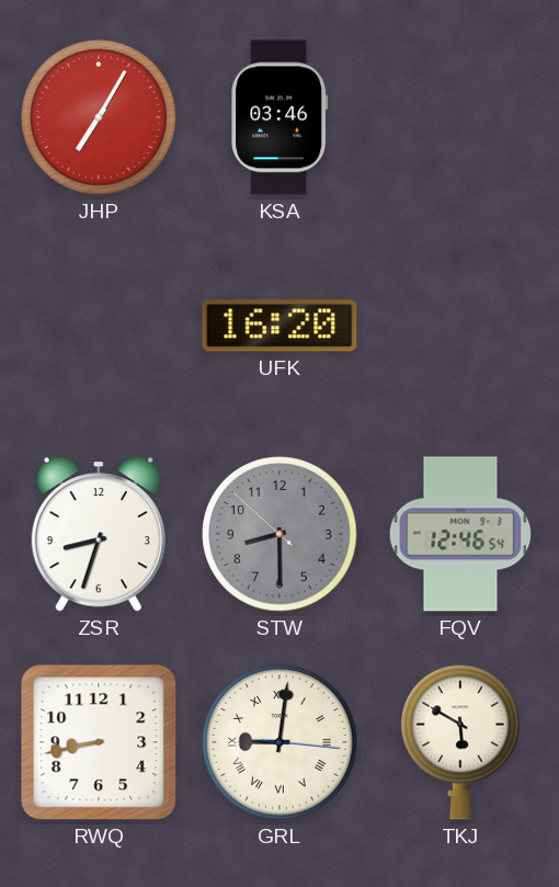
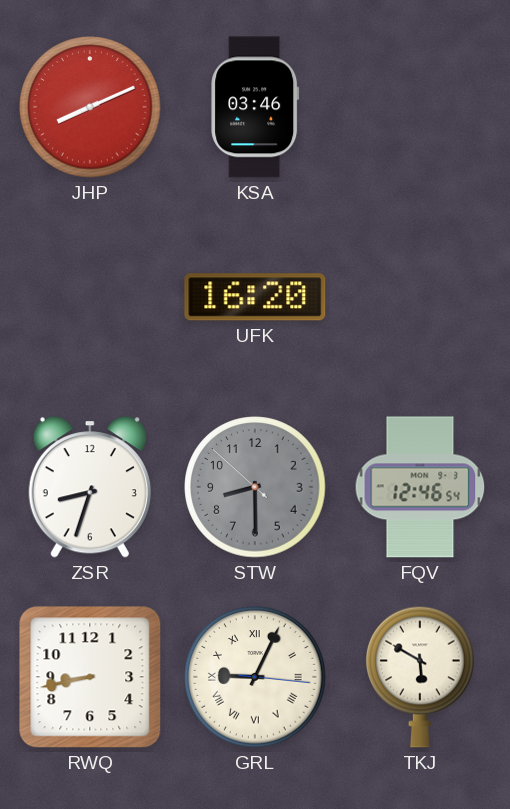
JHP: 7:05 -> 8:11
GRL: 9:01 -> 9:04
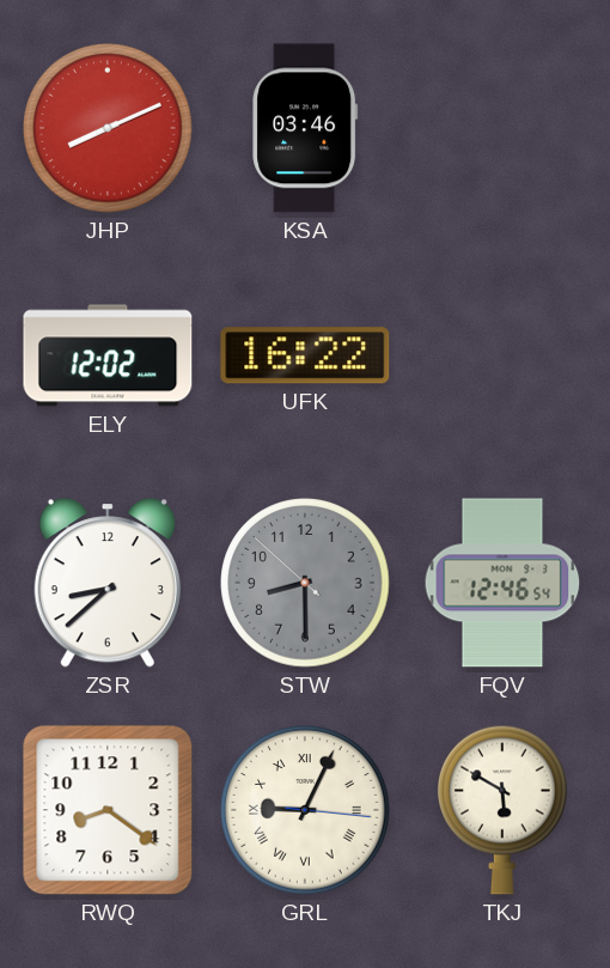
ELY: none -> 12:02
UFK: 16:20 -> 16:22
ZSR: 8:33 -> 8:38
RWQ: 8:43 -> 8:21
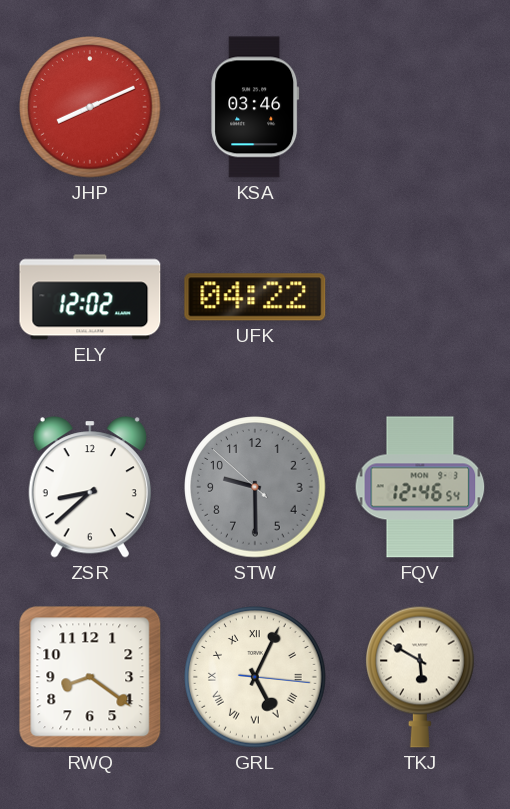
UFK: 16:22 -> 04:22
STW: 8:29 -> 9:29
GRL: 9:04 -> 5:04
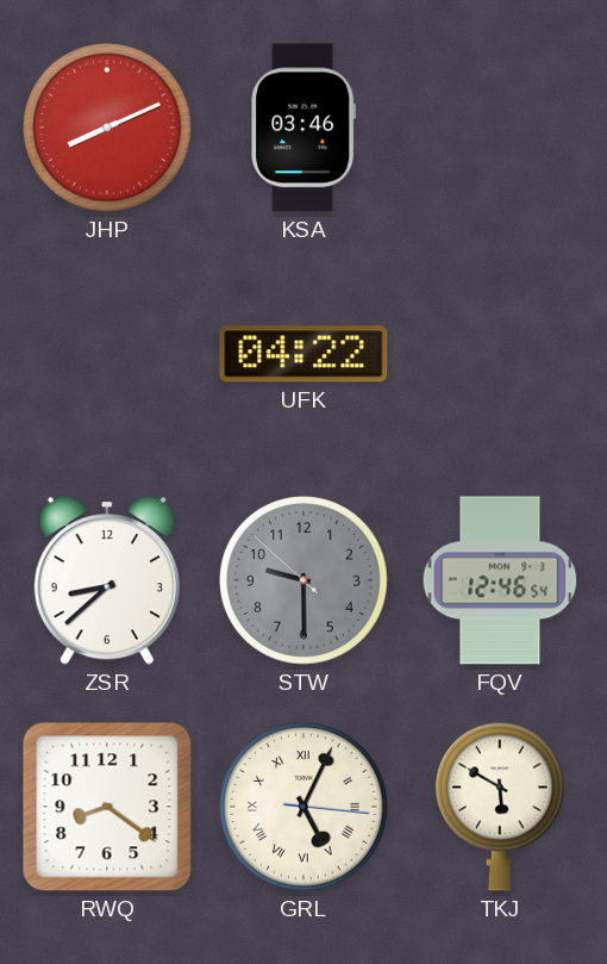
ELY: 12:02 -> none
